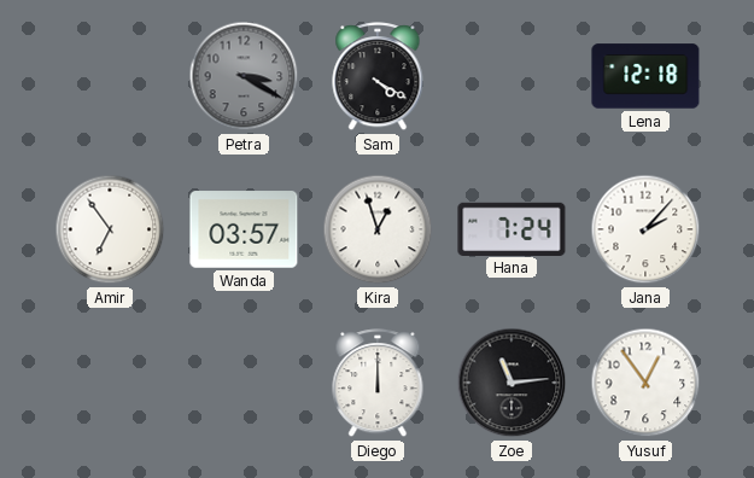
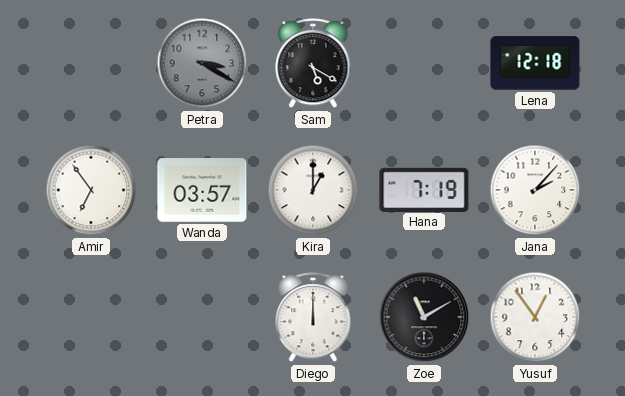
Sam: 4:20 -> 5:20
Kira: 12:57 -> 1:00
Hana: 7:24 -> 7:19
Zoe: 11:14 -> 11:10
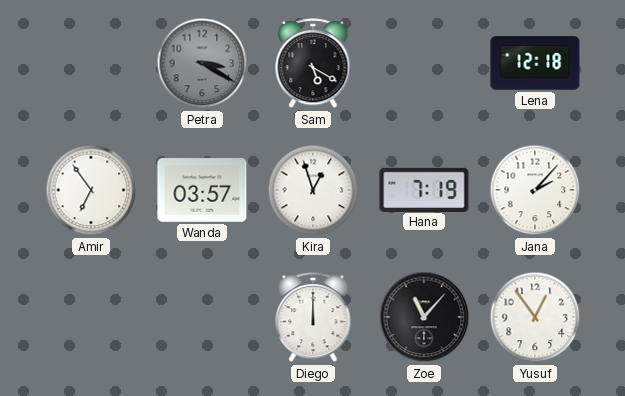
Kira: 1:00 -> 12:57
Zoe: 11:10 -> 11:07
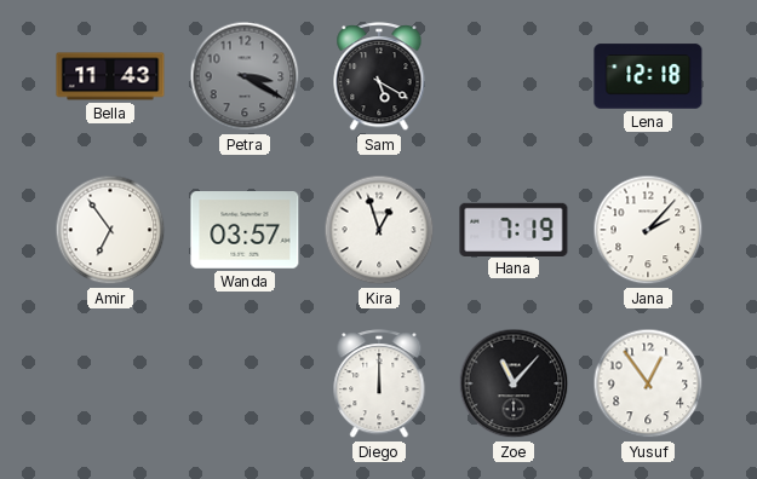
Bella: none -> 11:43
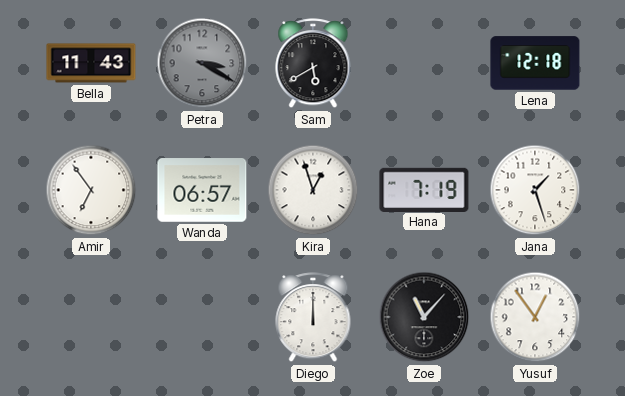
Sam: 5:20 -> 5:40
Wanda: 03:57 -> 06:57
Jana: 2:07 -> 1:27
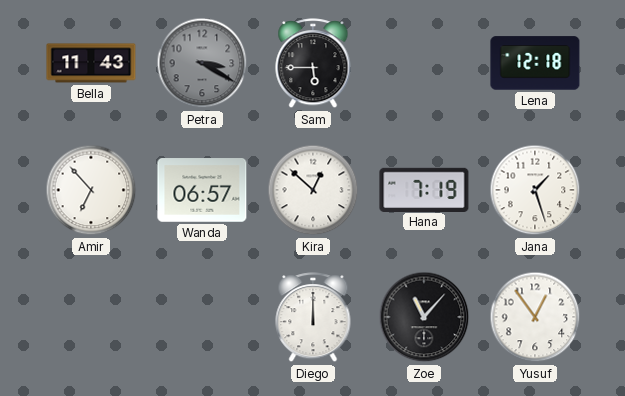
Sam: 5:40 -> 5:45
Amir: 6:54 -> 6:53
Kira: 12:57 -> 12:52
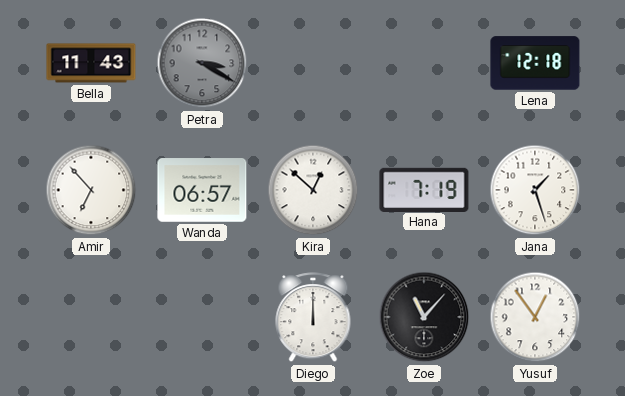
Sam: 5:45 -> none
